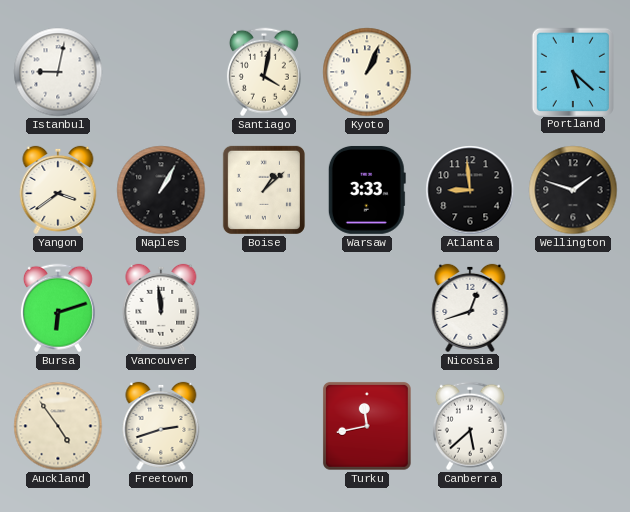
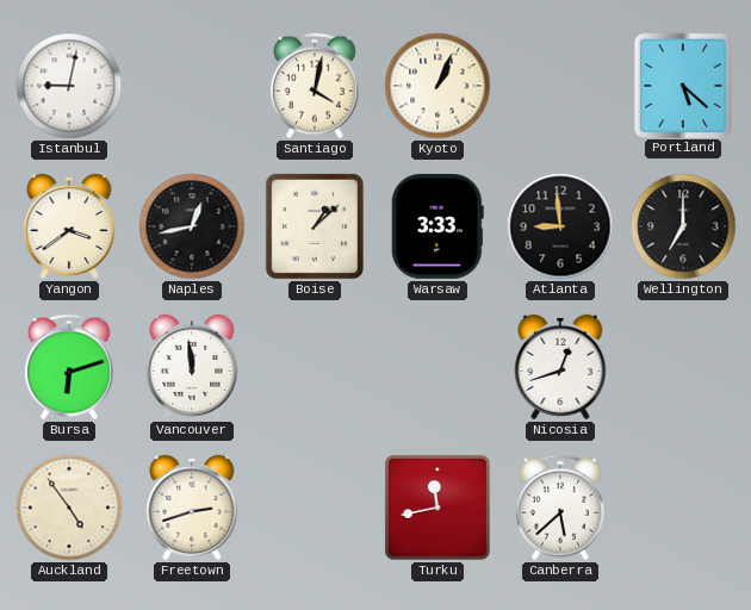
Naples: 1:05 -> 12:43
Wellington: 1:48 -> 7:00
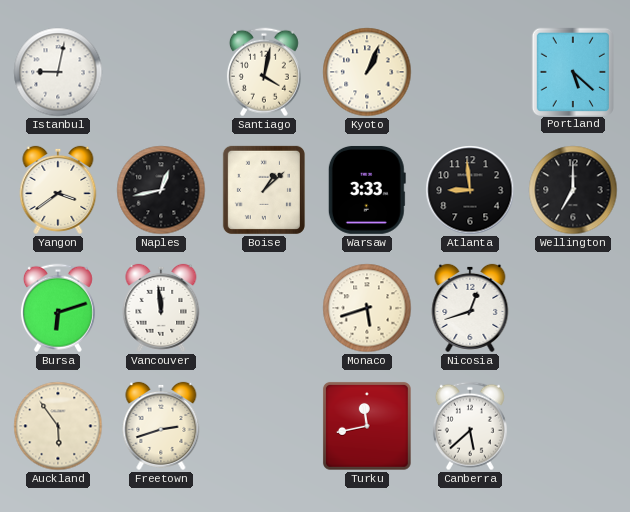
Monaco: none -> 5:42
Auckland: 4:54 -> 5:54
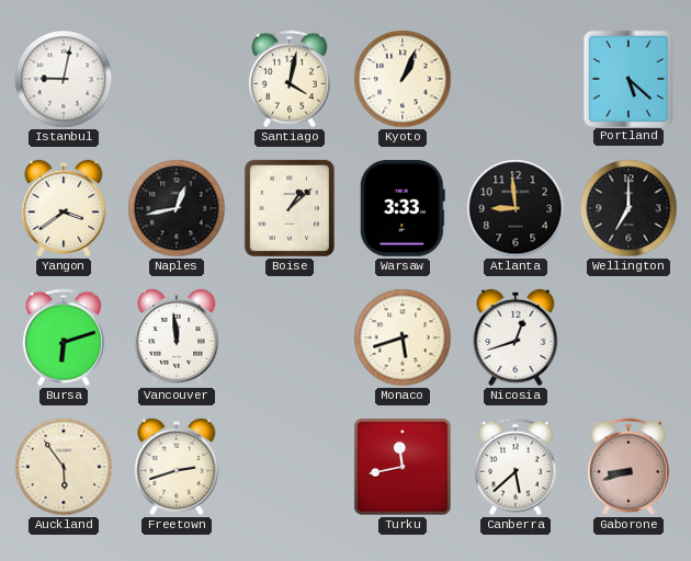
Gaborone: none -> 8:42
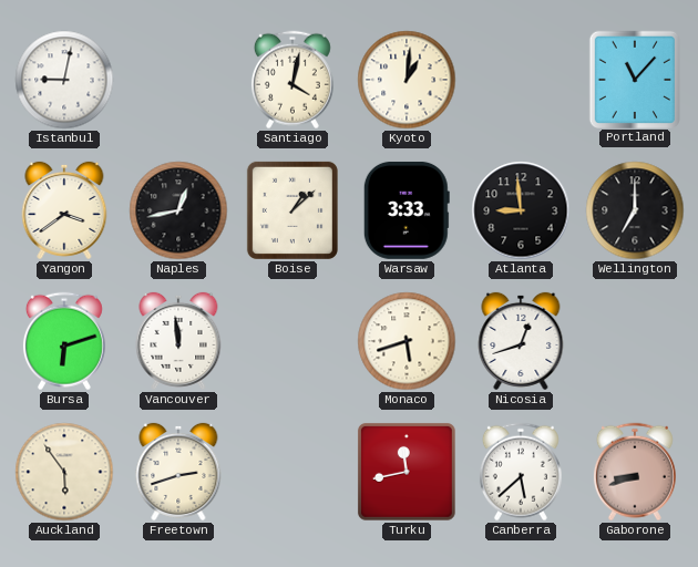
Kyoto: 1:04 -> 1:01
Portland: 5:22 -> 11:07
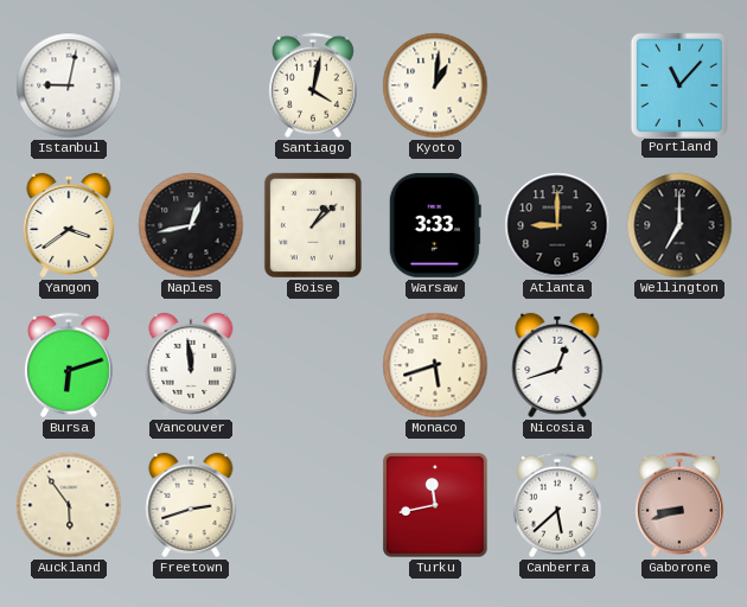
Atlanta: 8:59 -> 9:00
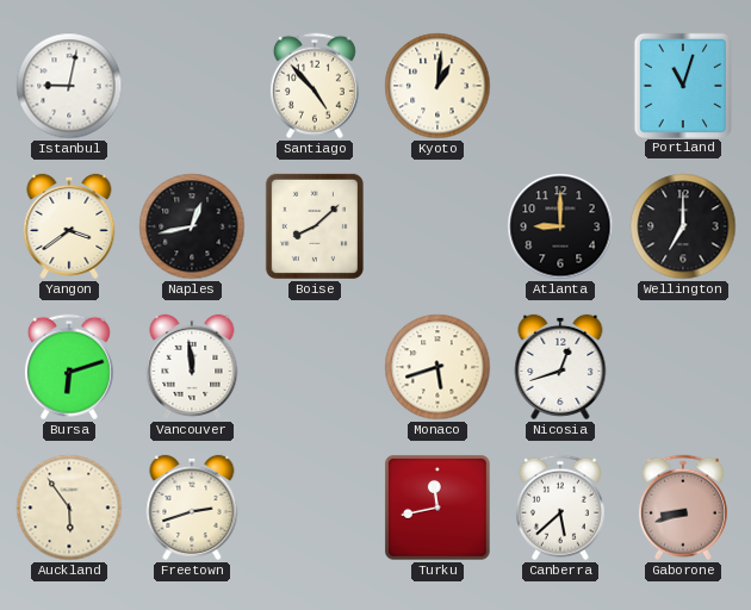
Santiago: 4:02 -> 4:53
Portland: 11:07 -> 11:03
Boise: 1:08 -> 8:08
Warsaw: 3:33 -> none
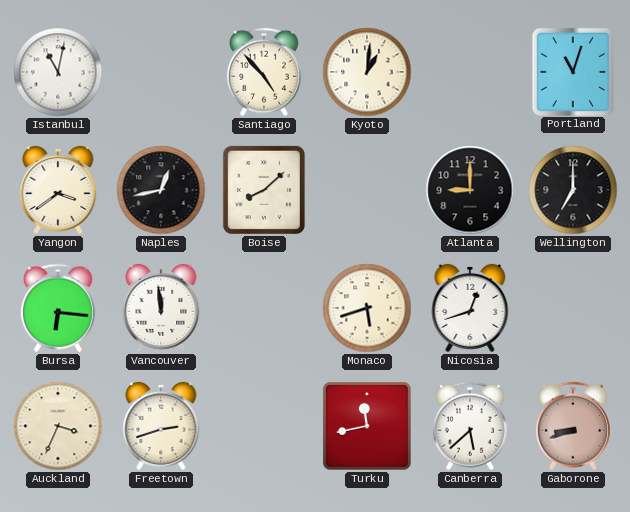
Istanbul: 9:02 -> 11:02
Bursa: 6:12 -> 6:16
Auckland: 5:54 -> 3:34
